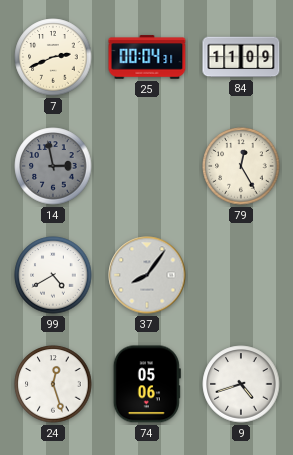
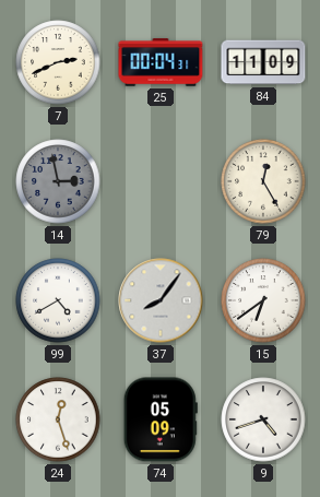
15: none -> 6:39
74: 05:06 -> 05:09
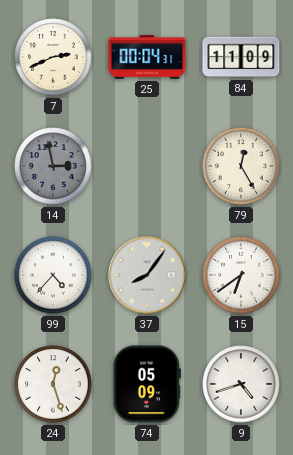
99: 4:40 -> 4:37
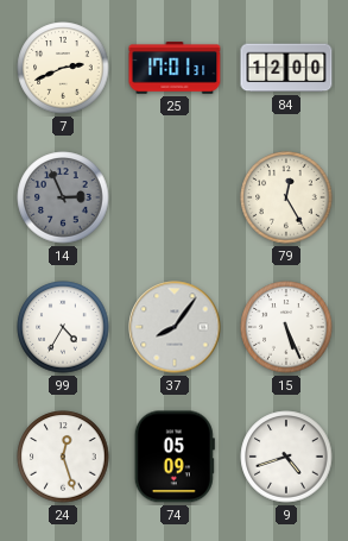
25: 00:04 -> 17:01
84: 11:09 -> 12:00
14: 2:58 -> 2:56
99: 4:37 -> 4:35
15: 6:39 -> 5:26
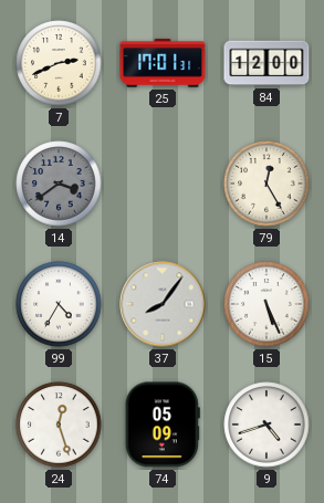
14: 2:56 -> 3:39
